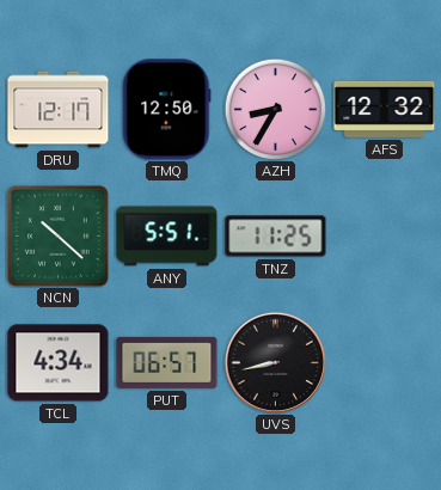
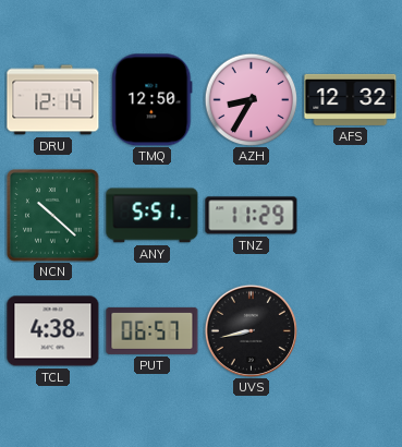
DRU: 12:17 -> 12:14
TNZ: 11:25 -> 11:29
TCL: 4:34 -> 4:38
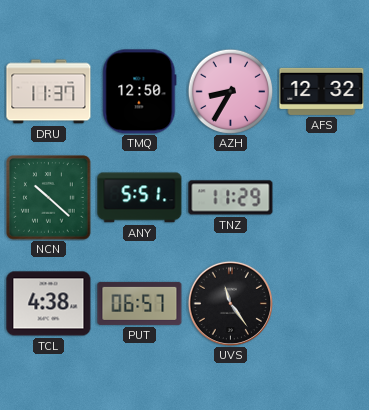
DRU: 12:14 -> 11:37
UVS: 8:43 -> 11:24
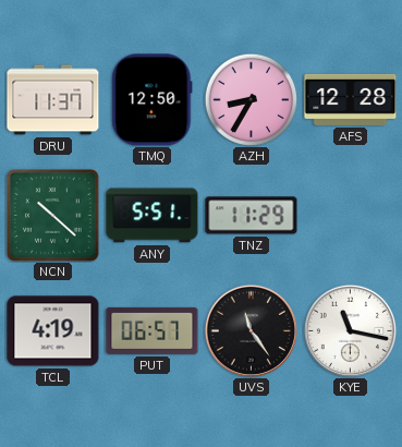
AFS: 12:32 -> 12:28
TCL: 4:38 -> 4:19
KYE: none -> 11:17
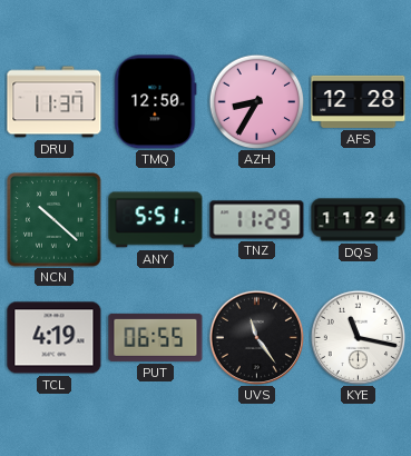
DQS: none -> 11:24
PUT: 06:57 -> 06:55
